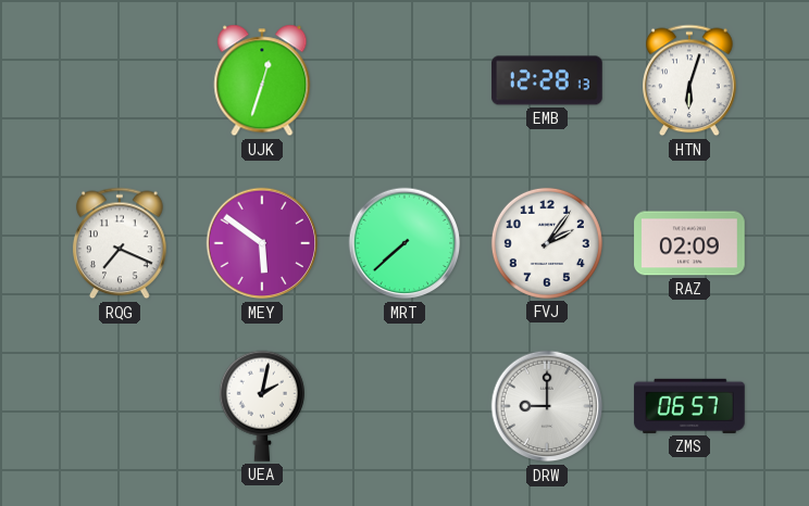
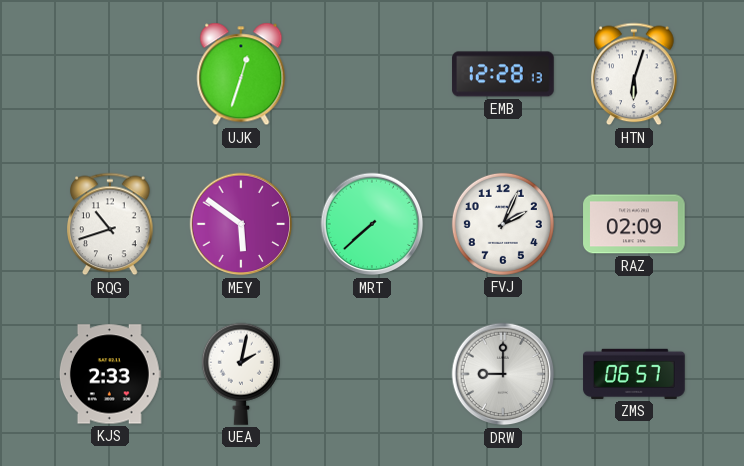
RQG: 7:19 -> 10:42
FVJ: 2:06 -> 2:04
KJS: none -> 2:33
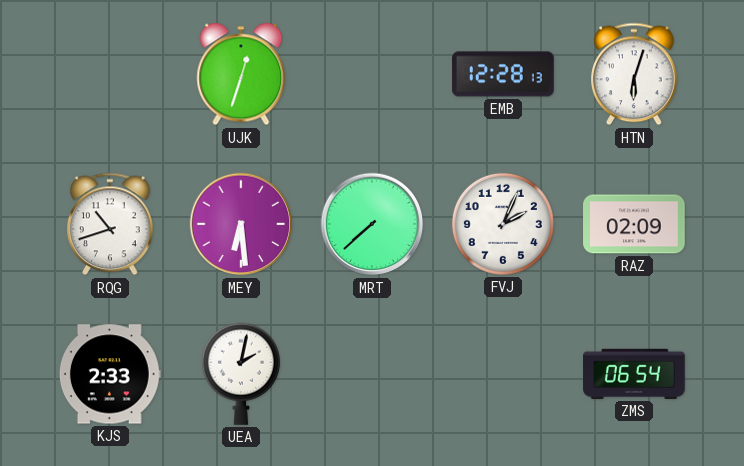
MEY: 5:51 -> 6:29
DRW: 9:00 -> none
ZMS: 06:57 -> 06:54
